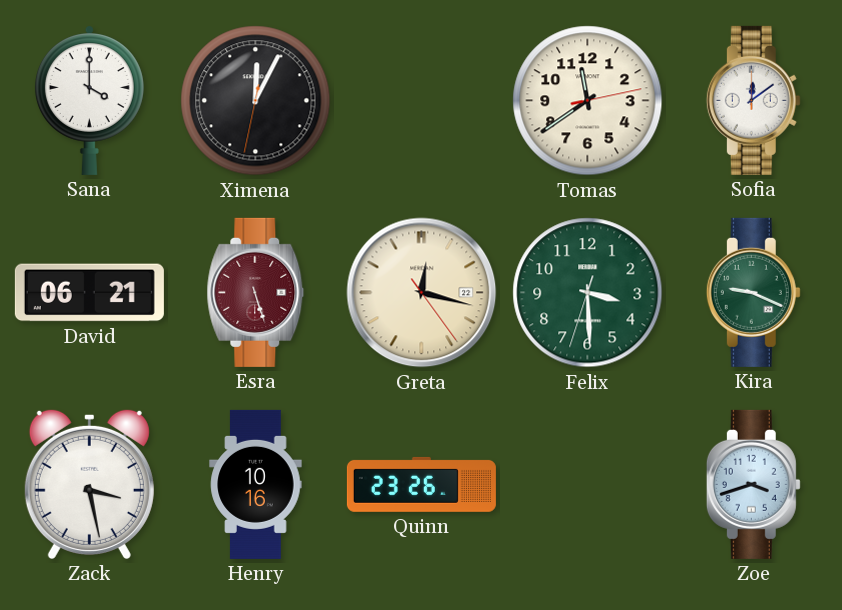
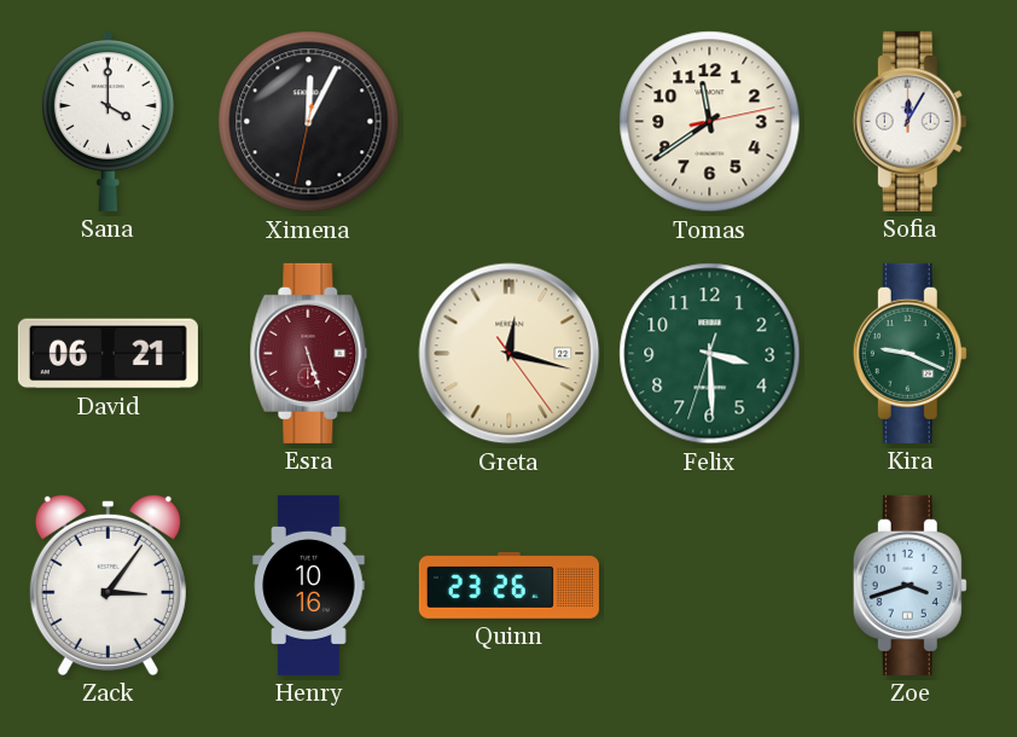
Sofia: 12:09 -> 12:05
Zack: 3:28 -> 3:06
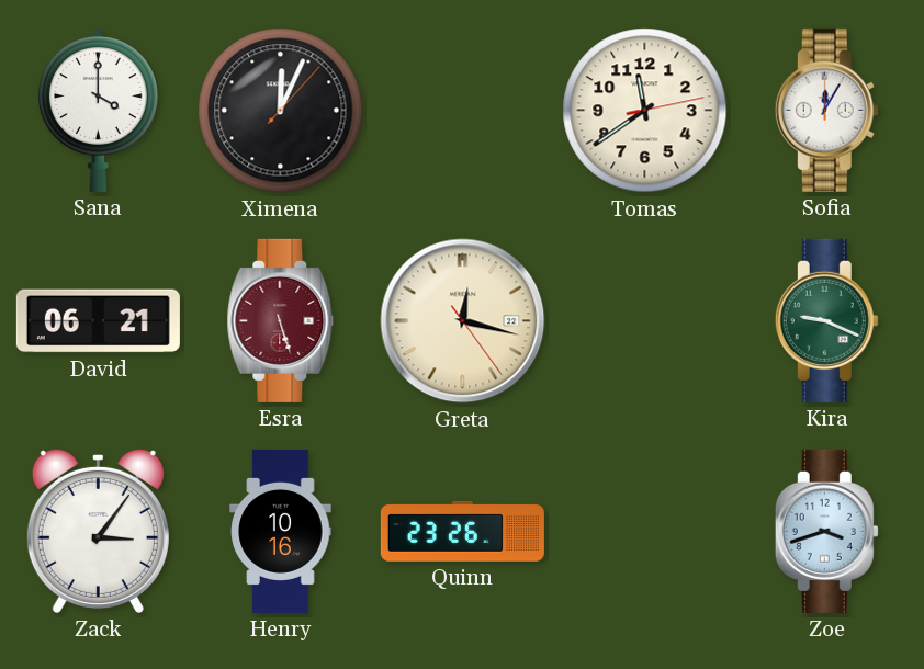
Ximena: 12:04:32 -> 12:04:07
Felix: 3:29 -> none
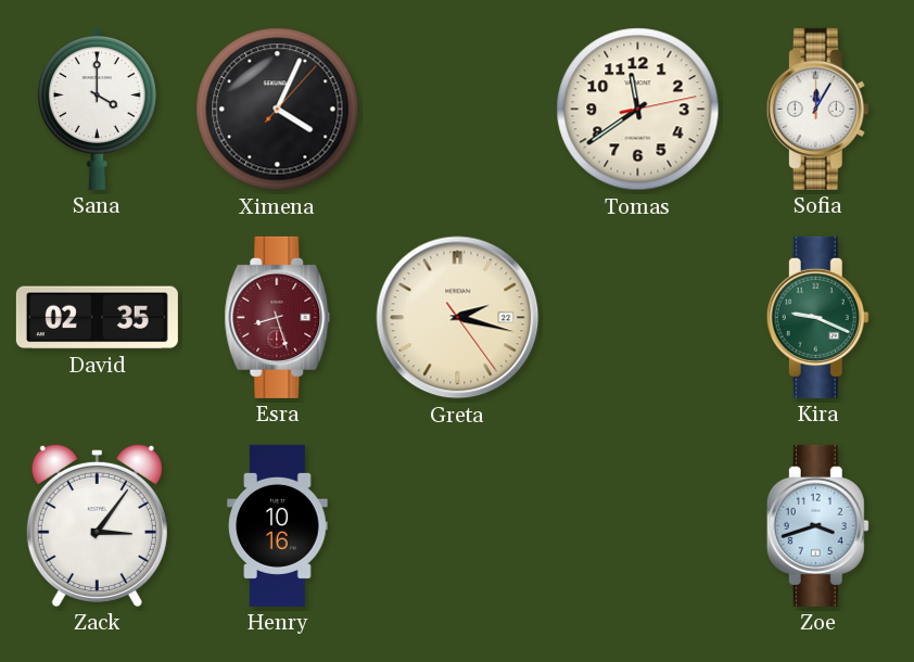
Ximena: 12:04 -> 4:04
David: 06:21 -> 02:35
Esra: 5:27 -> 8:27
Greta: 12:17 -> 2:17
Quinn: 23:26 -> none
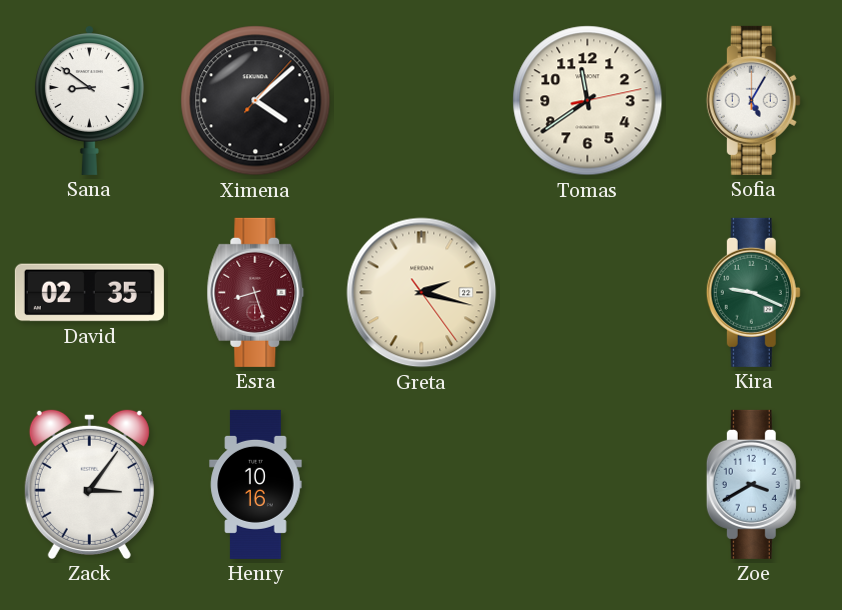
Sana: 4:00 -> 8:51
Ximena: 4:04 -> 4:08
Sofia: 12:05 -> 5:05
Zoe: 3:42 -> 3:40
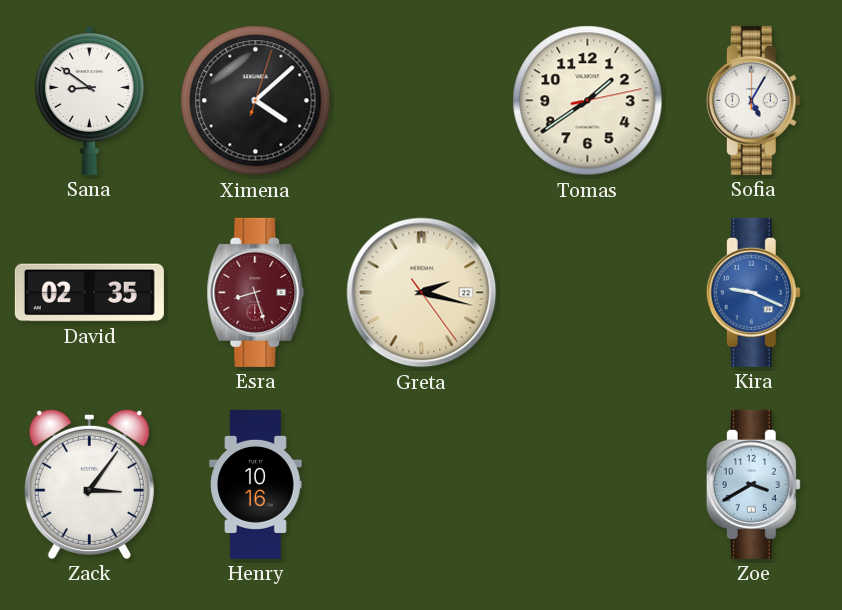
Ximena: 4:08:07 -> 4:08:03
Tomas: 11:39 -> 1:39
Kira dial: green -> blue
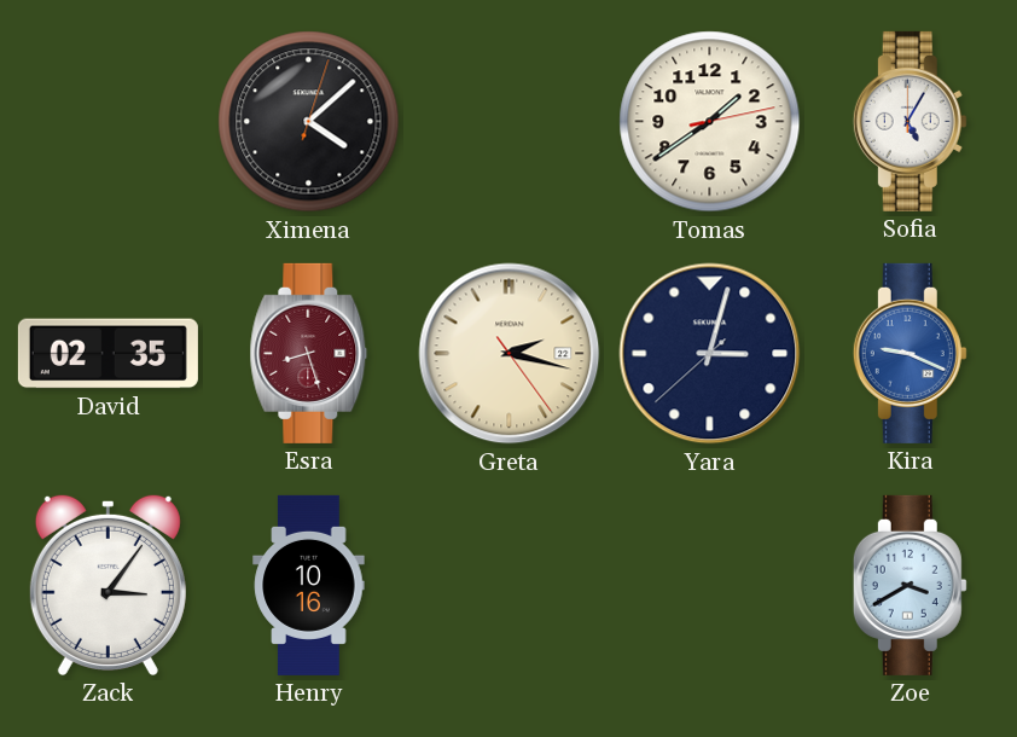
Sana: 8:51 -> none
Yara: none -> 3:02
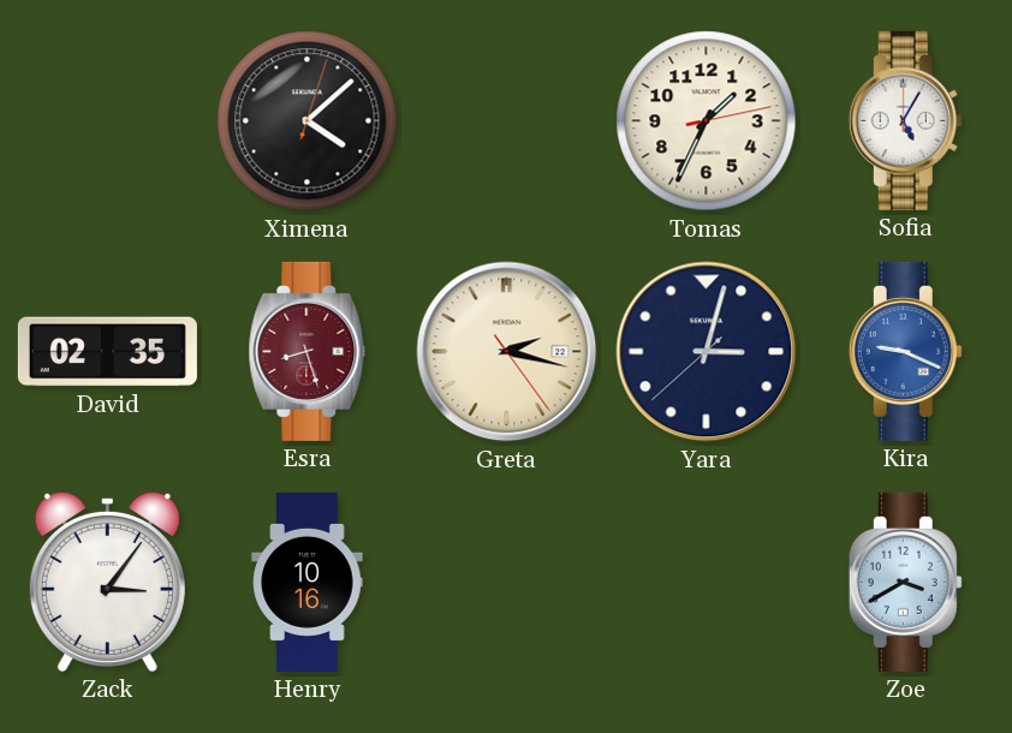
Tomas: 1:39 -> 1:34
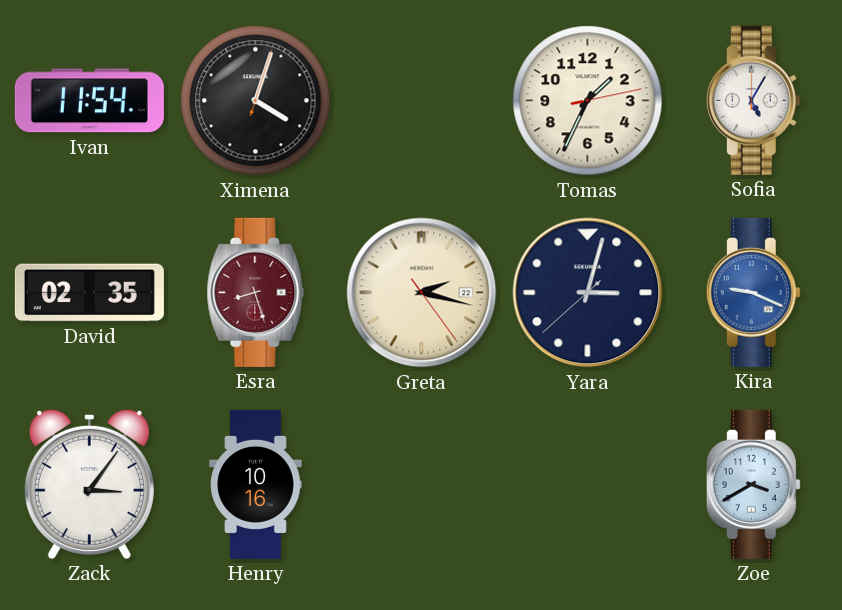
Ivan: none -> 11:54
Ximena: 4:08 -> 4:03
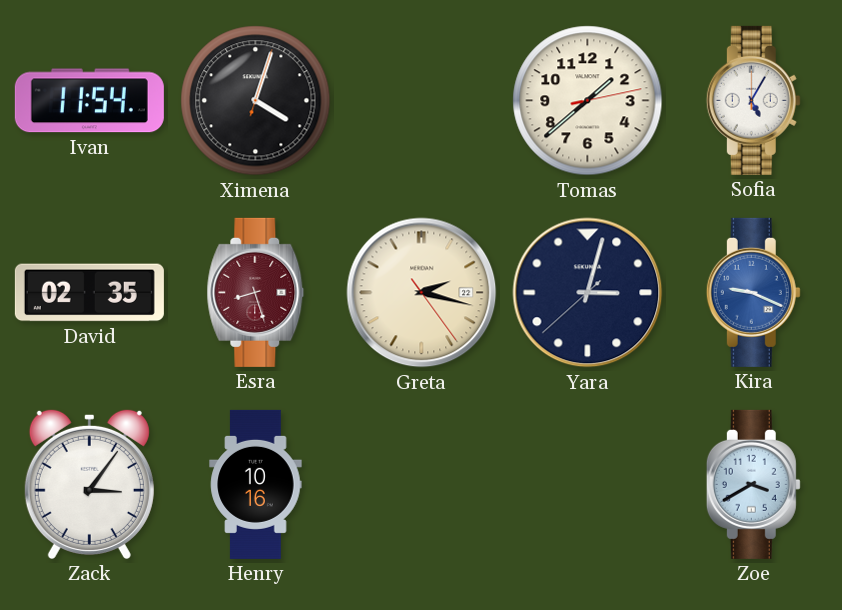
Tomas: 1:34 -> 1:38
